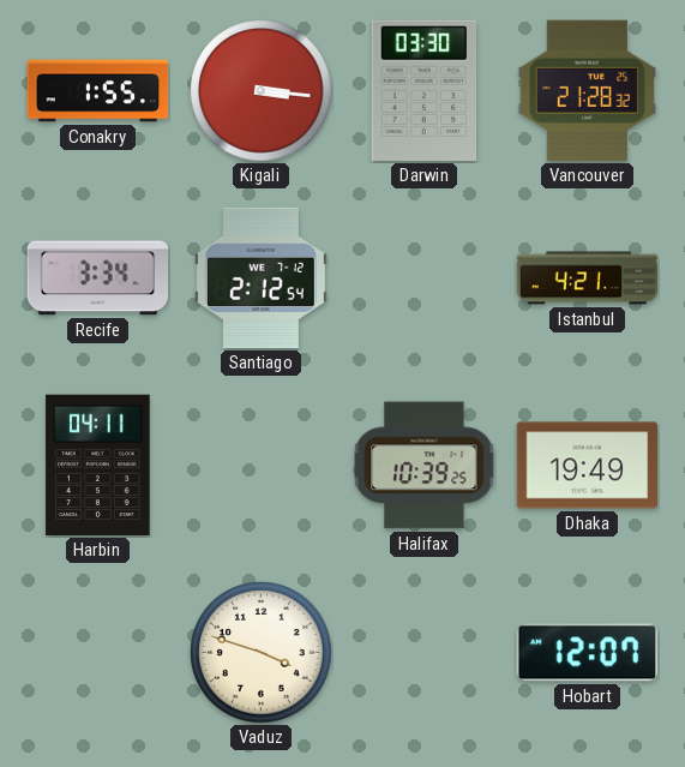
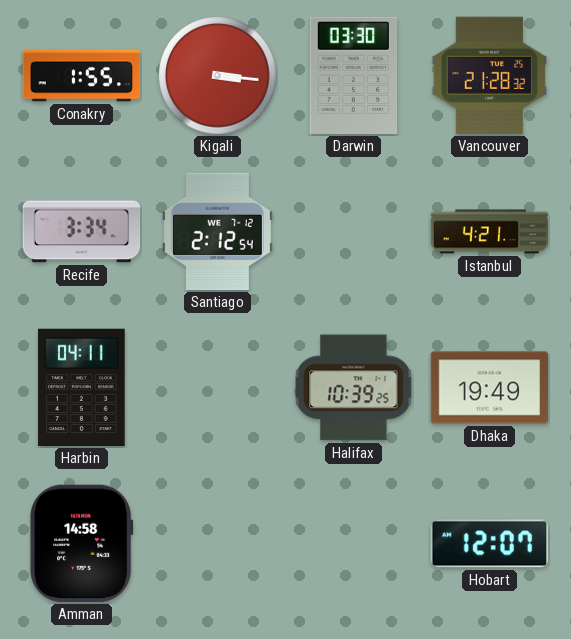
Amman: none -> 14:58
Vaduz: 3:48 -> none
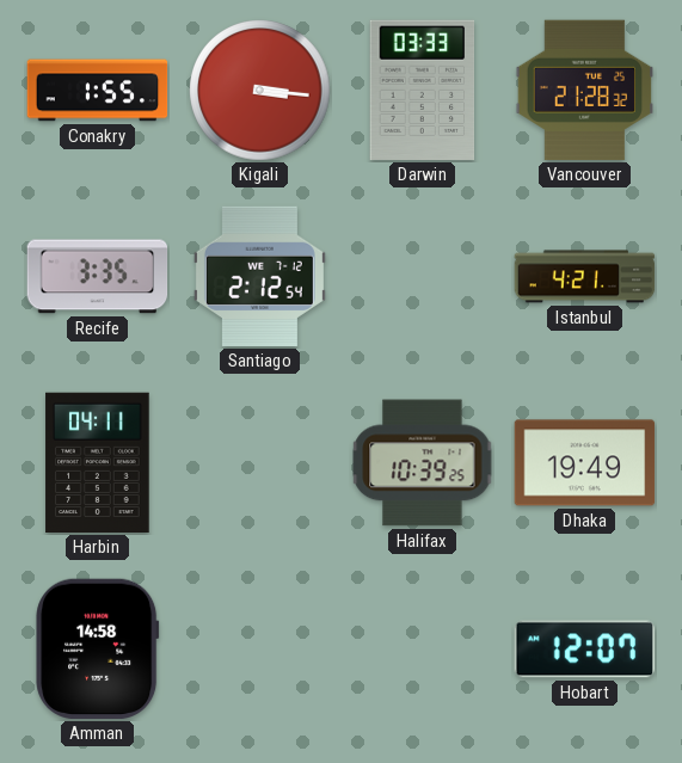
Darwin: 03:30 -> 03:33
Recife: 3:34 -> 3:35
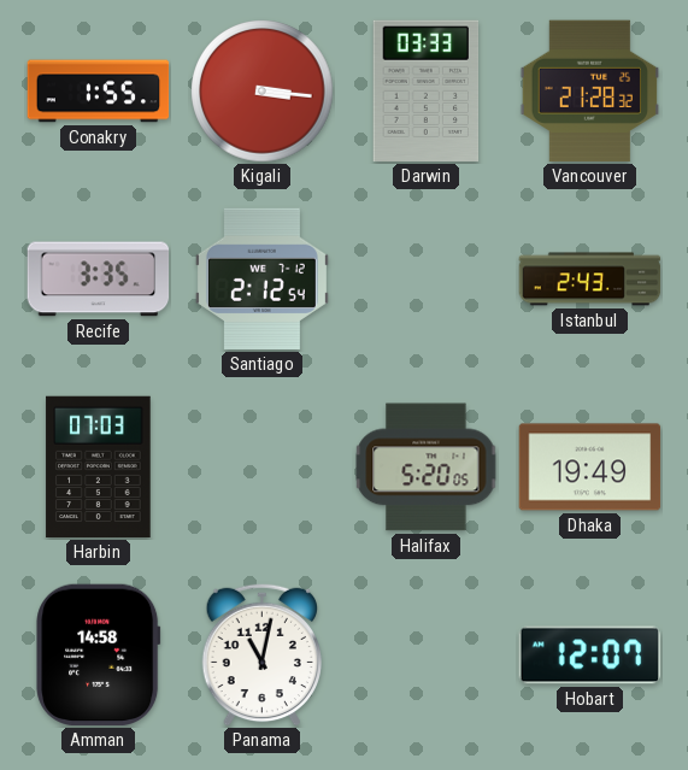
Istanbul: 4:21 -> 2:43
Harbin: 04:11 -> 07:03
Halifax: 10:39 -> 5:20
Panama: none -> 11:02
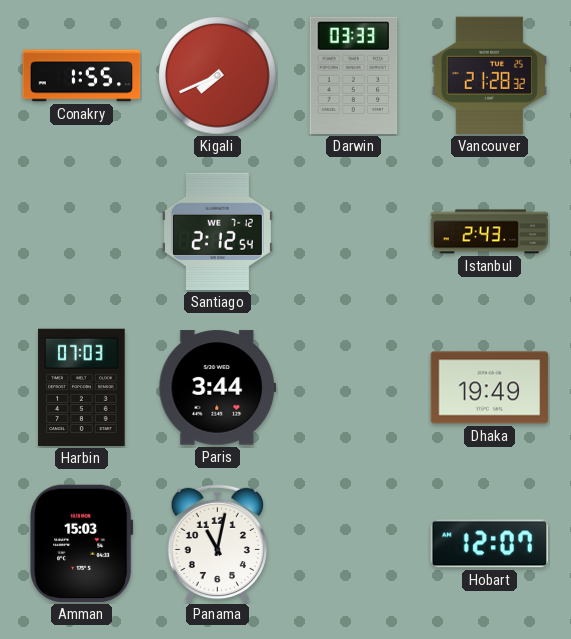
Kigali: 3:16 -> 7:41
Recife: 3:35 -> none
Paris: none -> 3:44
Halifax: 5:20 -> none
Amman: 14:58 -> 15:03
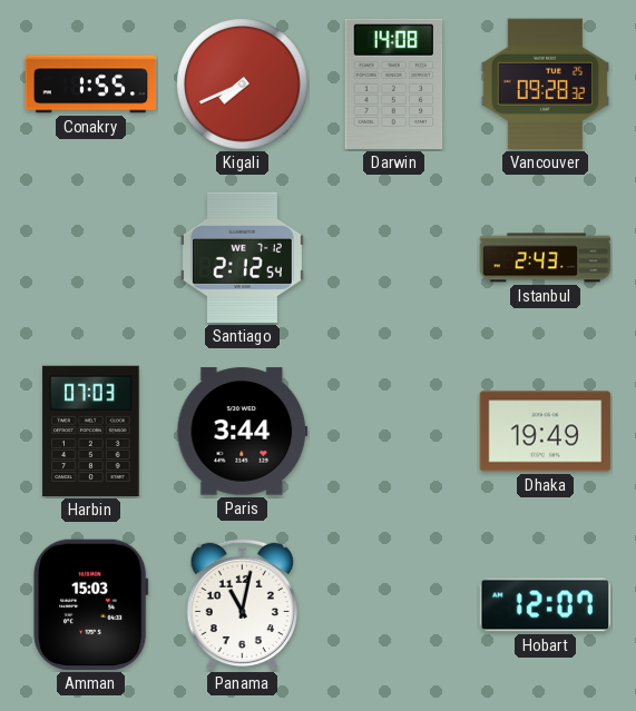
Darwin: 03:33 -> 14:08
Vancouver: 21:28 -> 09:28
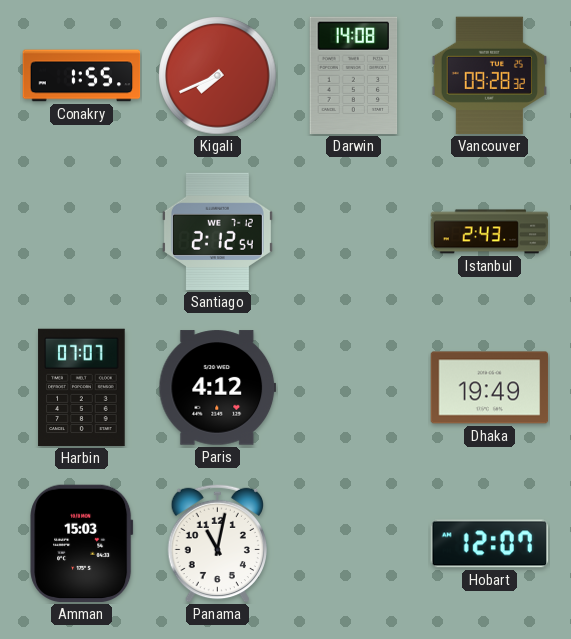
Harbin: 07:03 -> 07:07
Paris: 3:44 -> 4:12
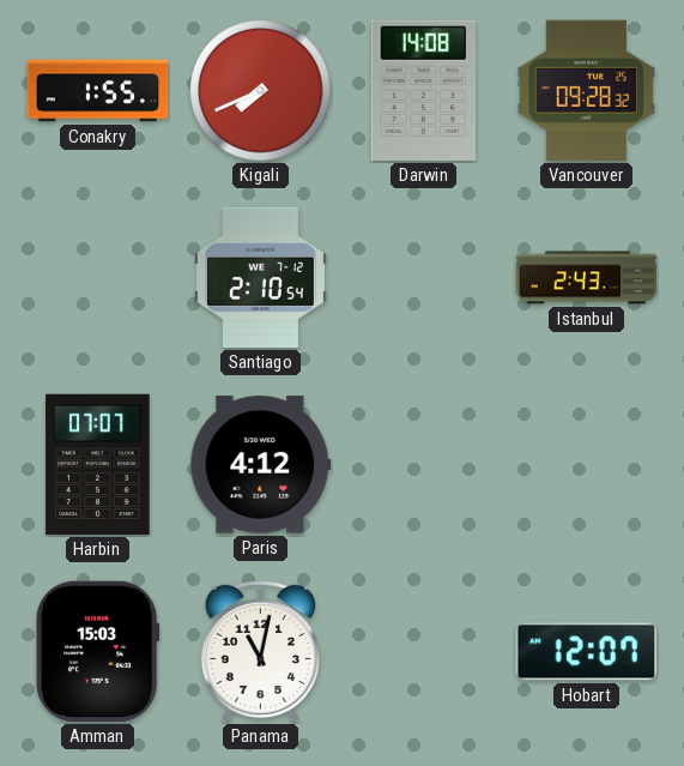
Santiago: 2:12 -> 2:10
Dhaka: 19:49 -> none
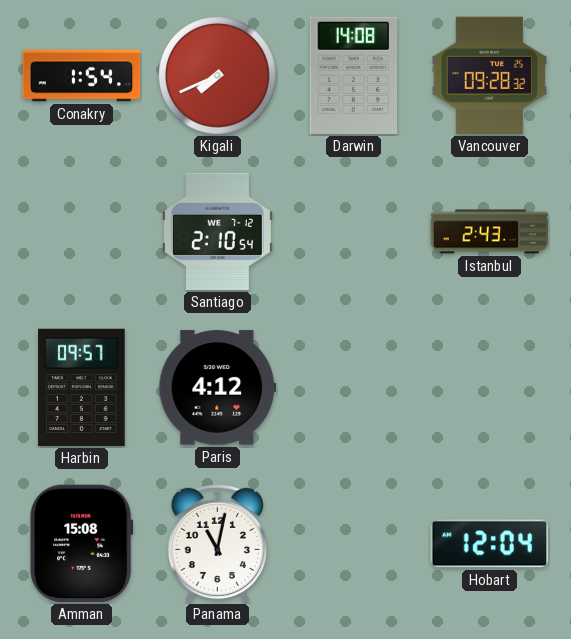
Conakry: 1:55 -> 1:54
Harbin: 07:07 -> 09:57
Amman: 15:03 -> 15:08
Hobart: 12:07 -> 12:04
